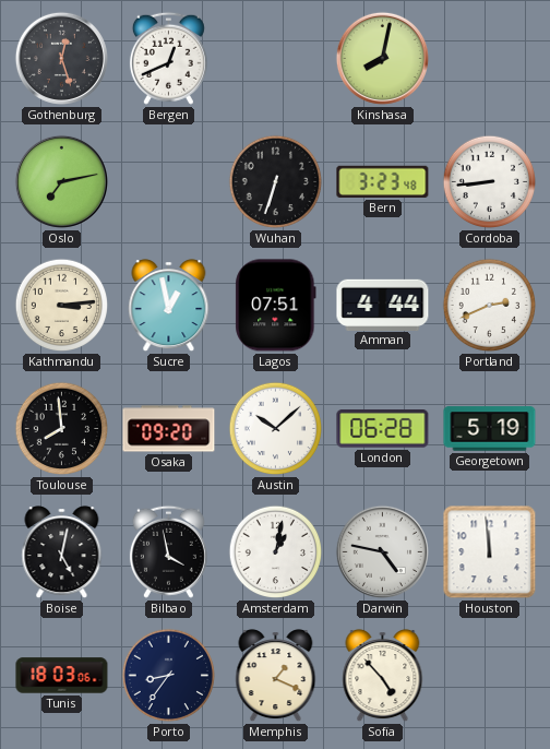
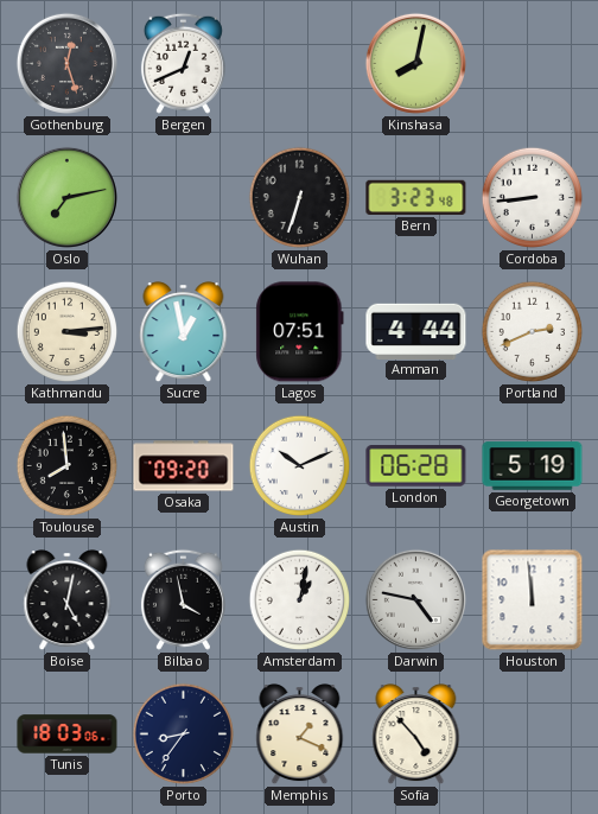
Austin: 10:08 -> 10:11
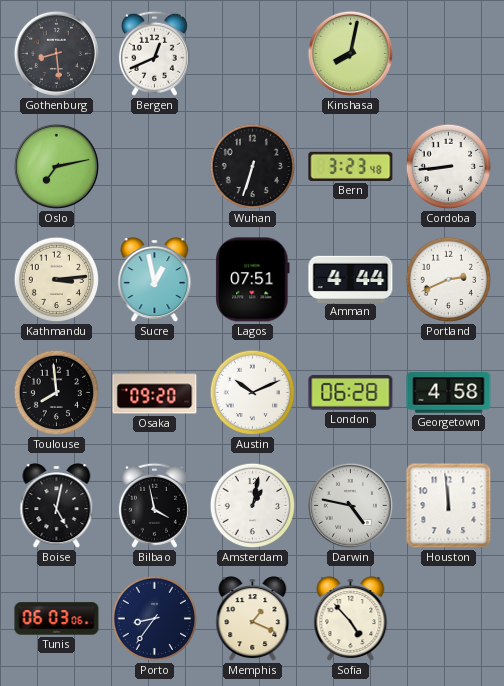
Gothenburg: 12:27 -> 8:29
Georgetown: 5:19 -> 4:58
Tunis: 18:03 -> 06:03
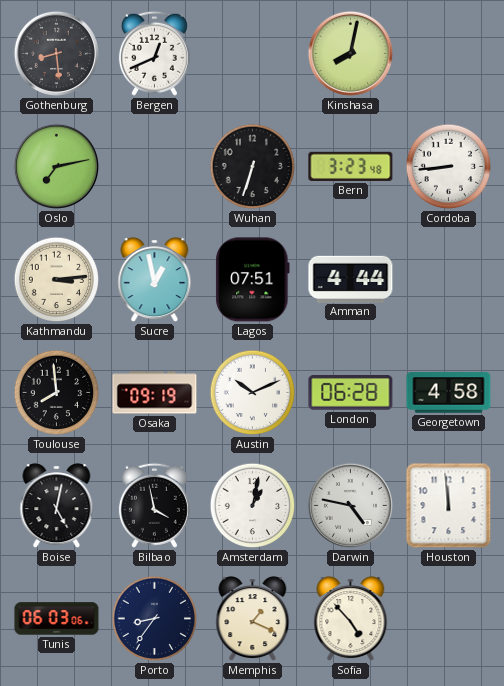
Portland: 2:41 -> none
Osaka: 09:20 -> 09:19
